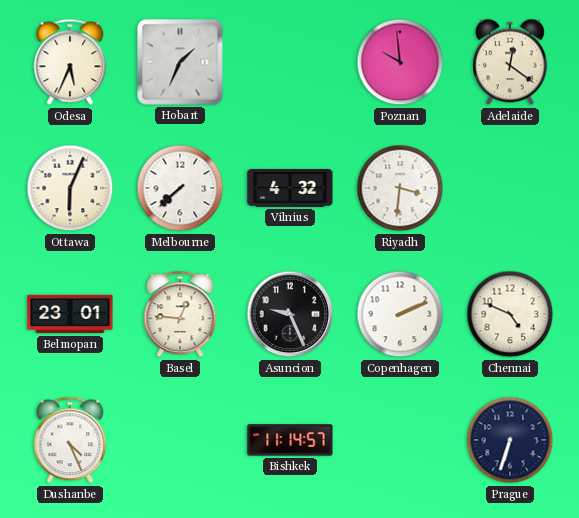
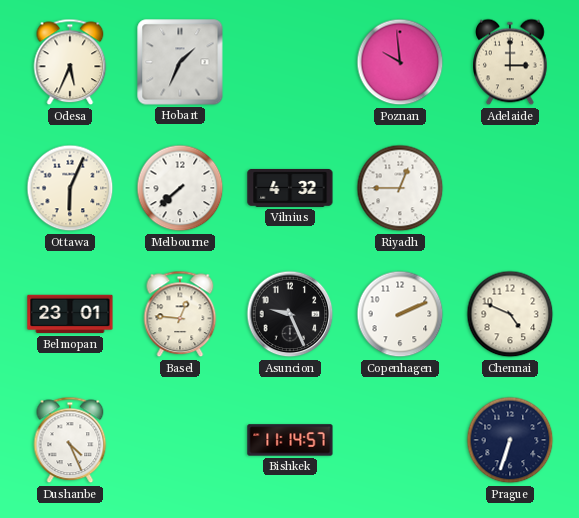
Adelaide: 12:21 -> 3:00
Riyadh: 3:31 -> 12:45
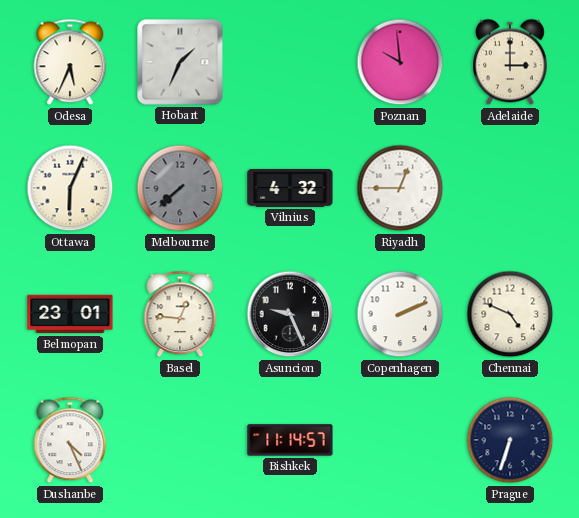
Melbourne dial: white -> grey
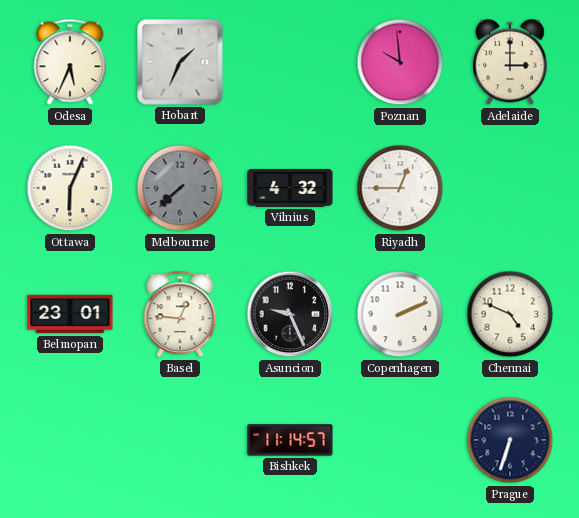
Dushanbe: 4:26 -> none
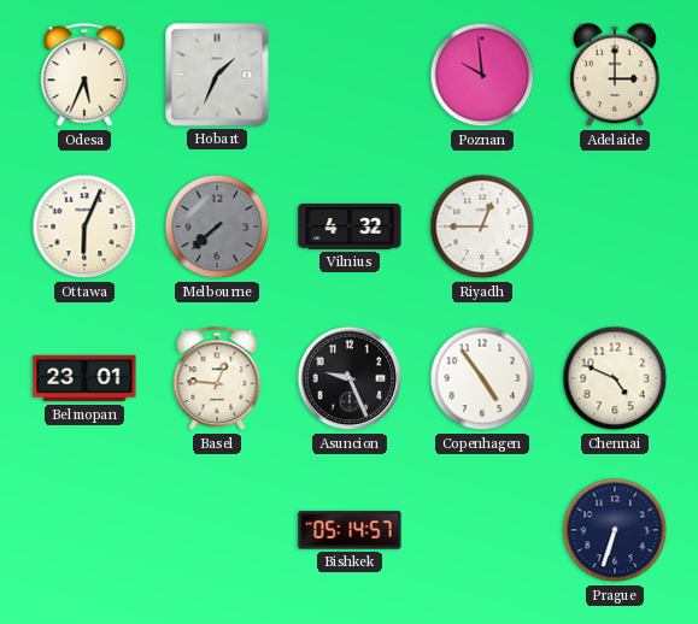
Copenhagen: 2:11 -> 4:54
Bishkek: 11:14 -> 05:14
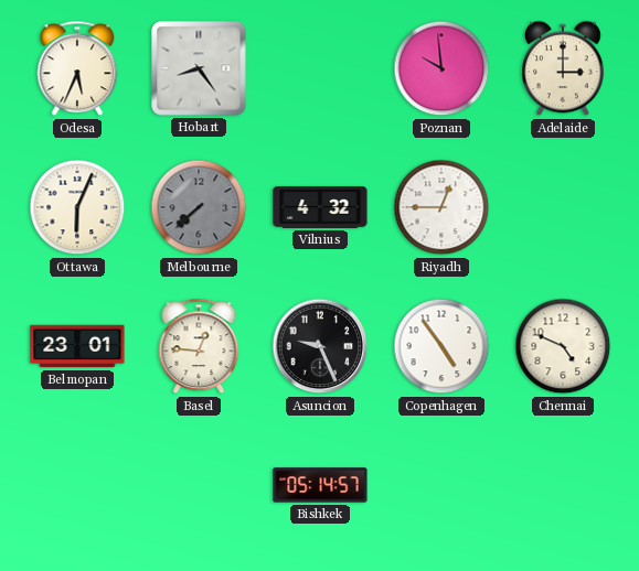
Hobart: 1:34 -> 8:24
Prague: 6:33 -> none
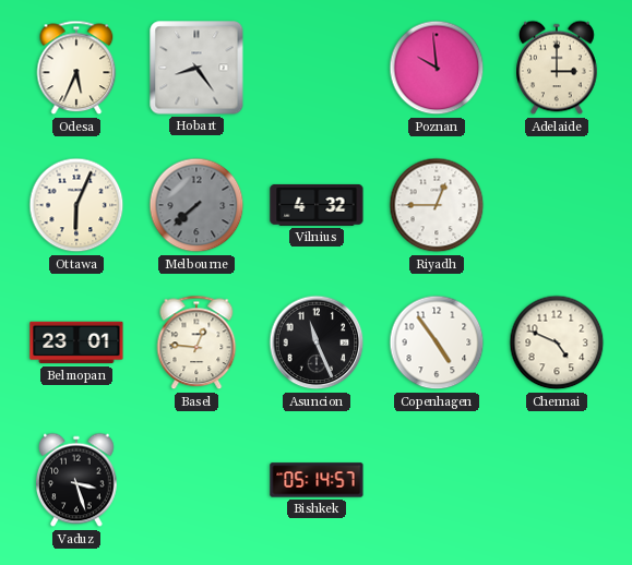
Asuncion: 9:26 -> 11:26
Vaduz: none -> 3:27
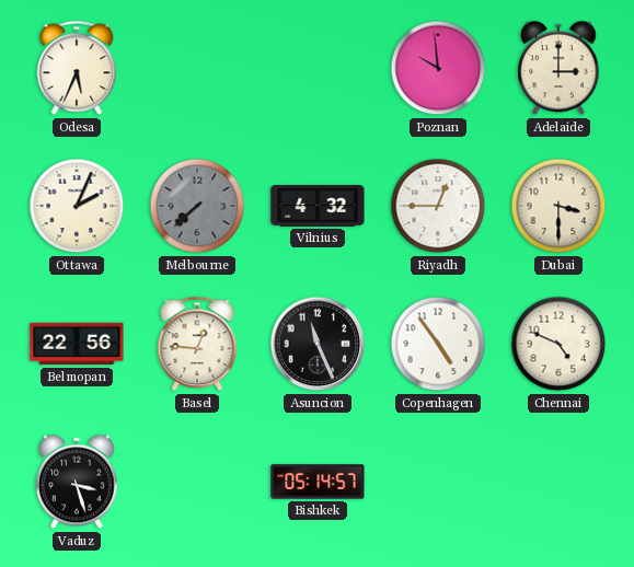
Hobart: 8:24 -> none
Ottawa: 6:04 -> 2:04
Dubai: none -> 3:30
Belmopan: 23:01 -> 22:56
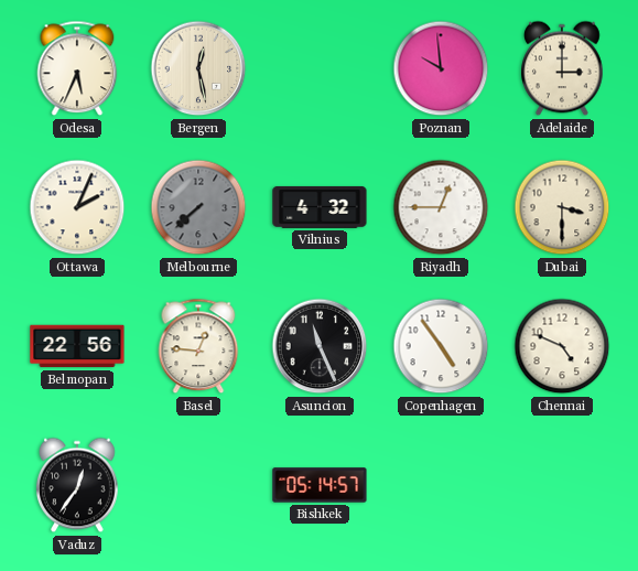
Bergen: none -> 12:28
Vaduz: 3:27 -> 12:36
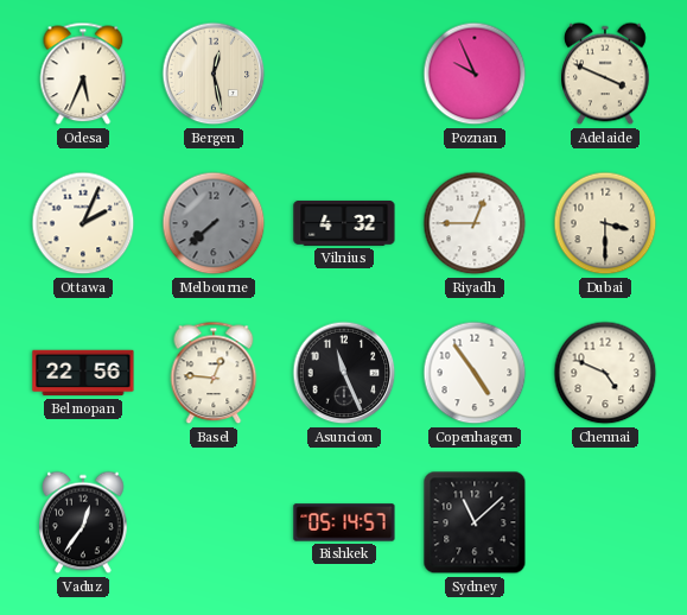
Poznan: 9:59 -> 9:56
Adelaide: 3:00 -> 3:49
Sydney: none -> 11:08
